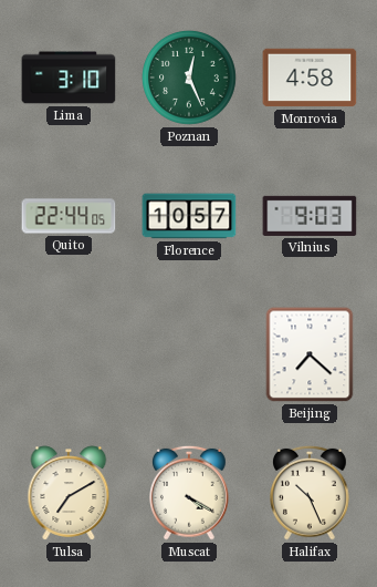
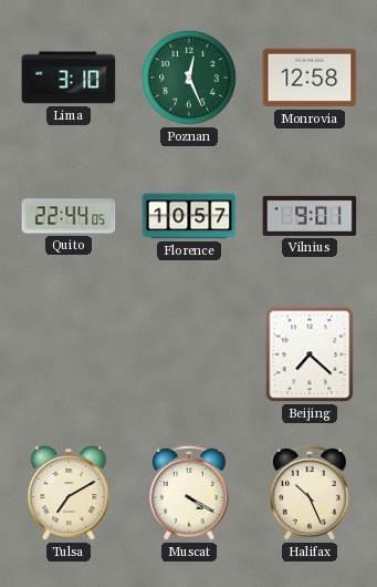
Monrovia: 4:58 -> 12:58
Vilnius: 9:03 -> 9:01
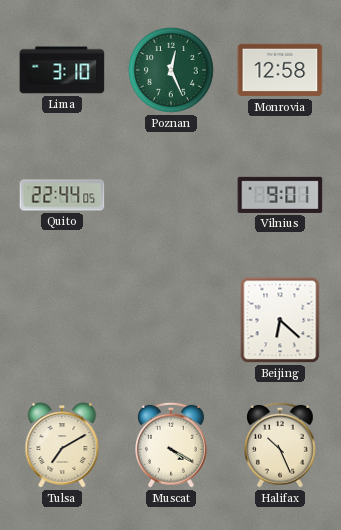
Florence: 10:57 -> none
Beijing: 7:22 -> 6:22
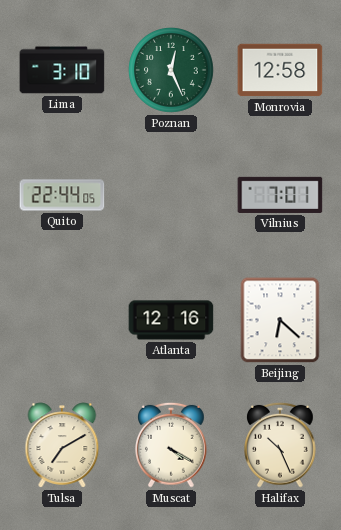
Vilnius: 9:01 -> 7:01
Atlanta: none -> 12:16
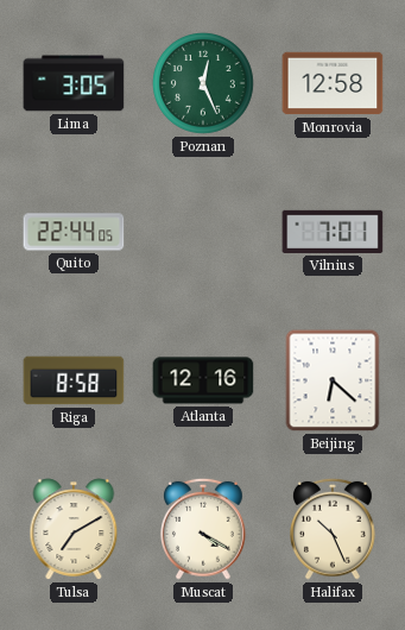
Lima: 3:10 -> 3:05
Riga: none -> 8:58
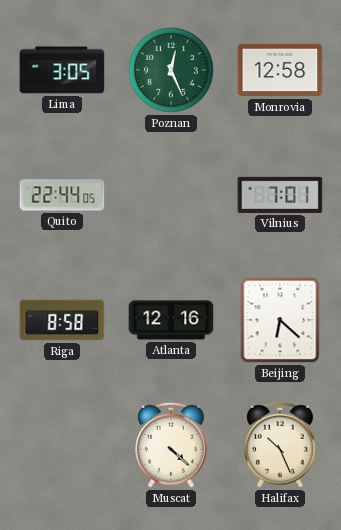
Tulsa: 7:10 -> none
Muscat: 4:20 -> 4:22
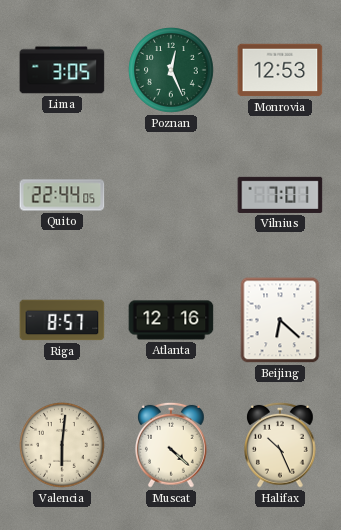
Monrovia: 12:58 -> 12:53
Riga: 8:58 -> 8:57
Valencia: none -> 6:01
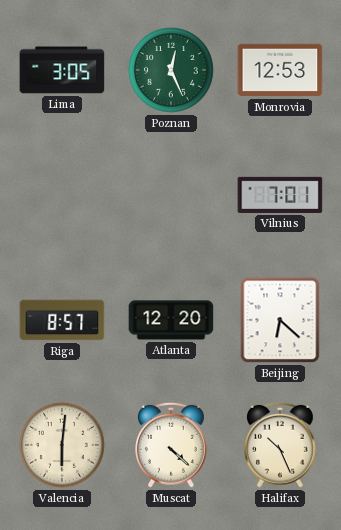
Quito: 22:44 -> none
Atlanta: 12:16 -> 12:20
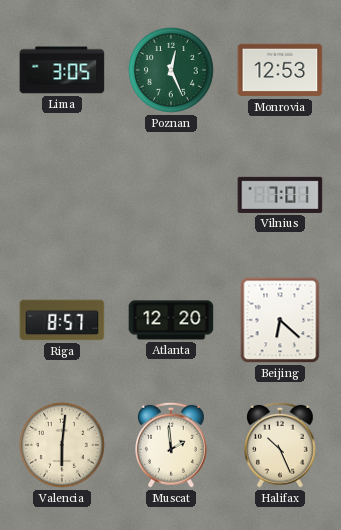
Muscat: 4:22 -> 1:59
